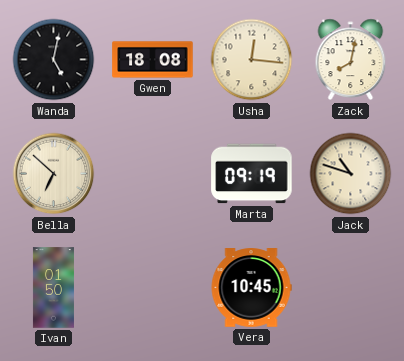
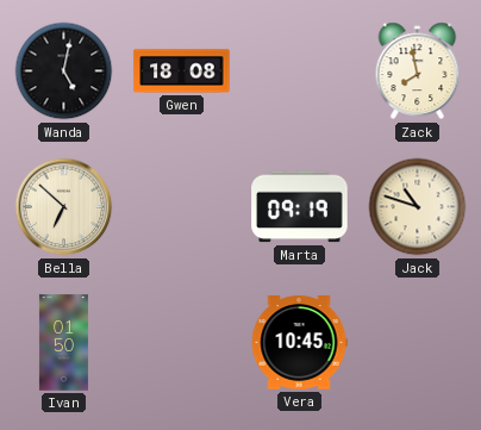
Usha: 12:16 -> none
Zack: 8:02 -> 7:58
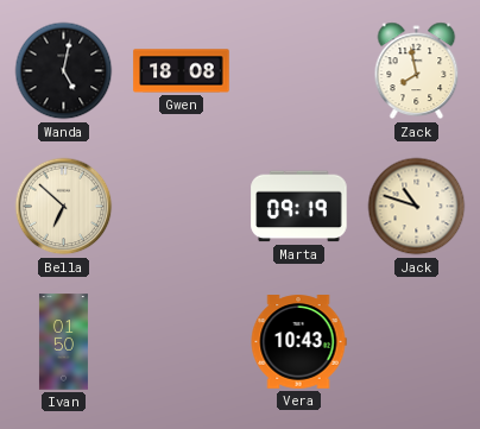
Vera: 10:45 -> 10:43
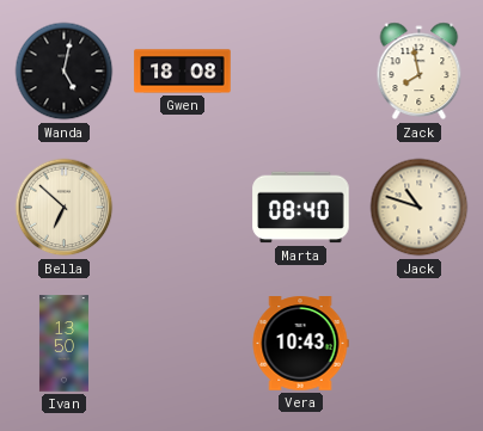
Marta: 09:19 -> 08:40
Ivan: 01:50 -> 13:50
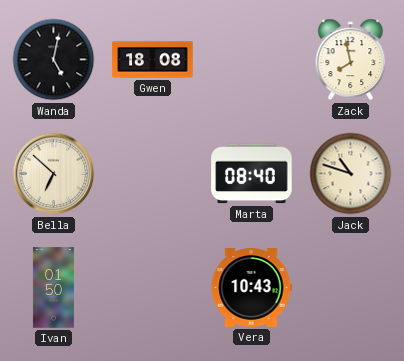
Ivan: 13:50 -> 01:50
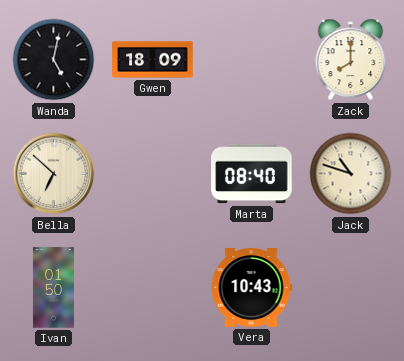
Gwen: 18:08 -> 18:09
Zack: 7:58 -> 8:00
